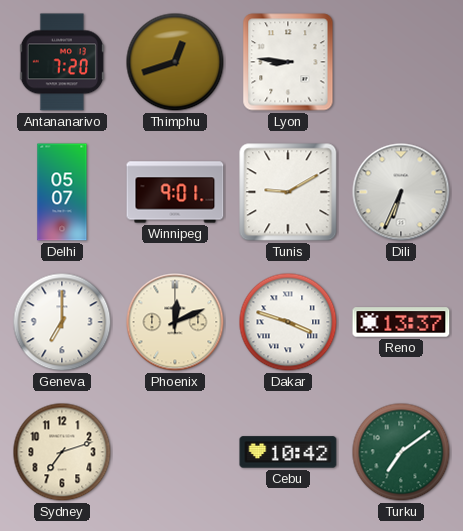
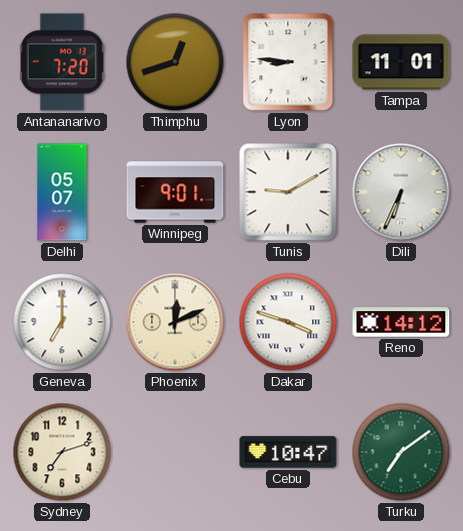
Tampa: none -> 11:01
Reno: 13:37 -> 14:12
Cebu: 10:42 -> 10:47
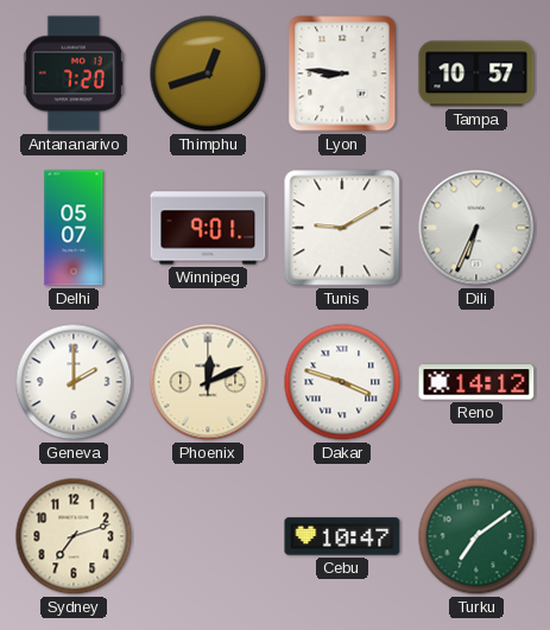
Tampa: 11:01 -> 10:57
Geneva: 7:00 -> 2:00
